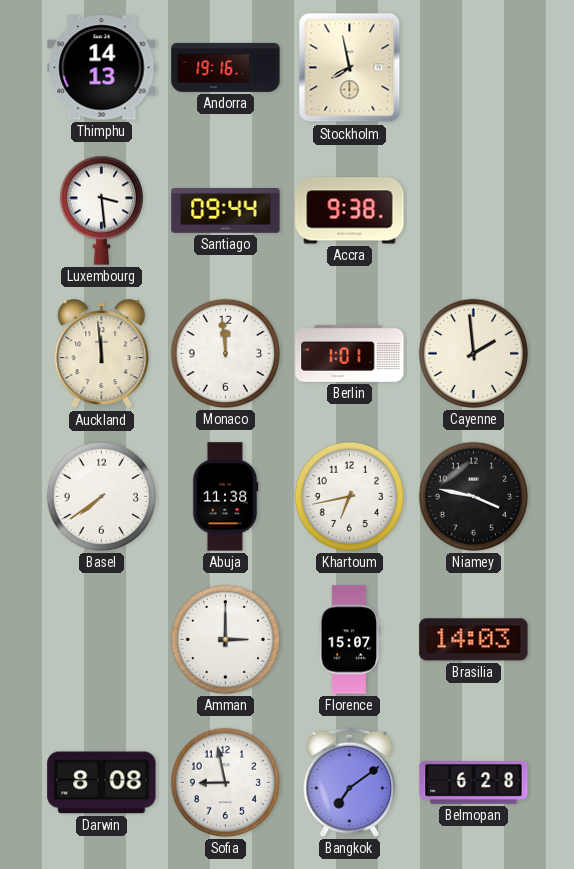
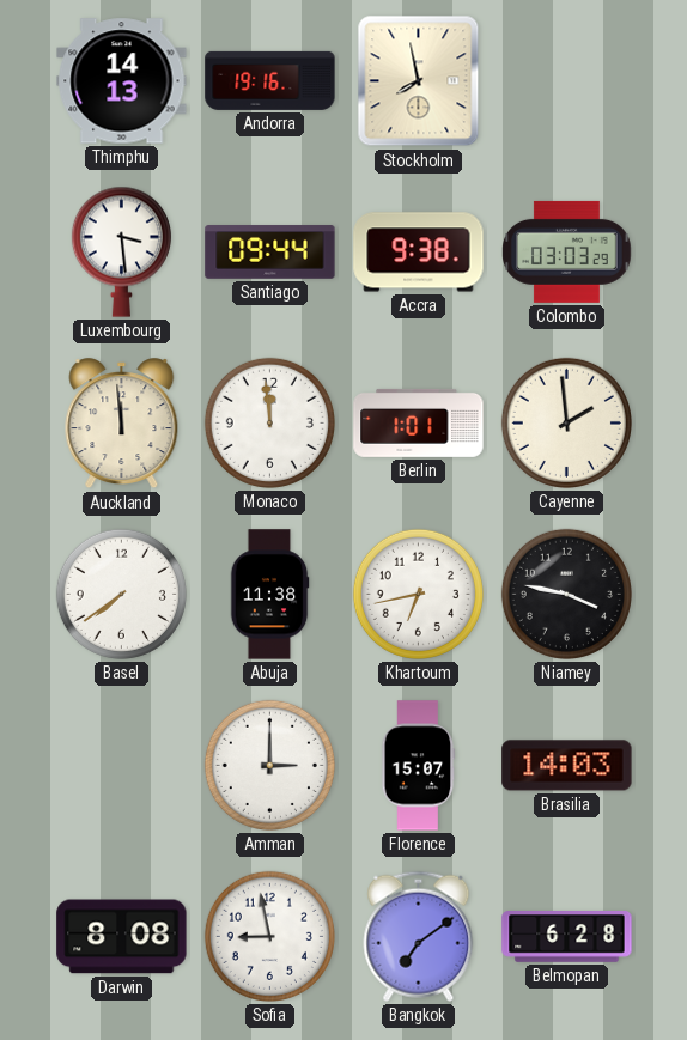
Colombo: none -> 03:03
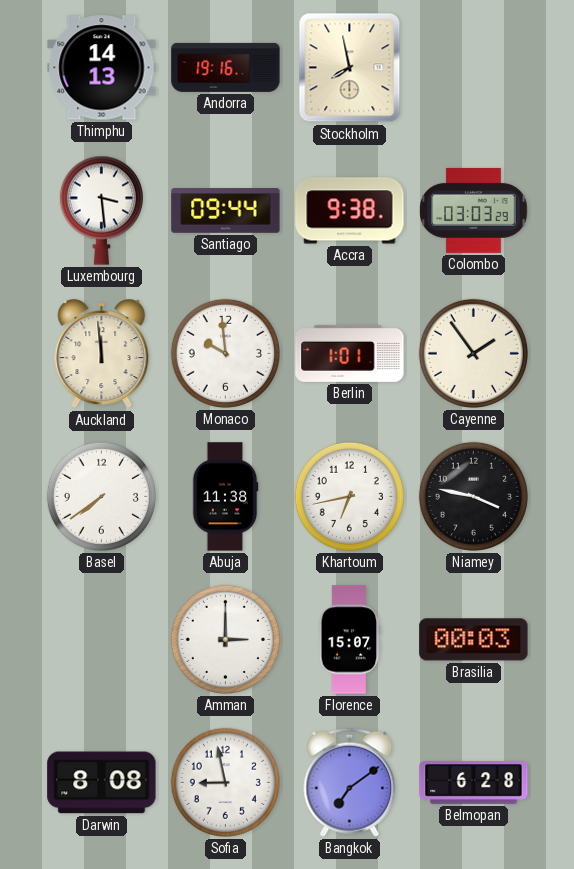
Monaco: 11:59 -> 9:59
Cayenne: 1:59 -> 1:54
Brasilia: 14:03 -> 00:03
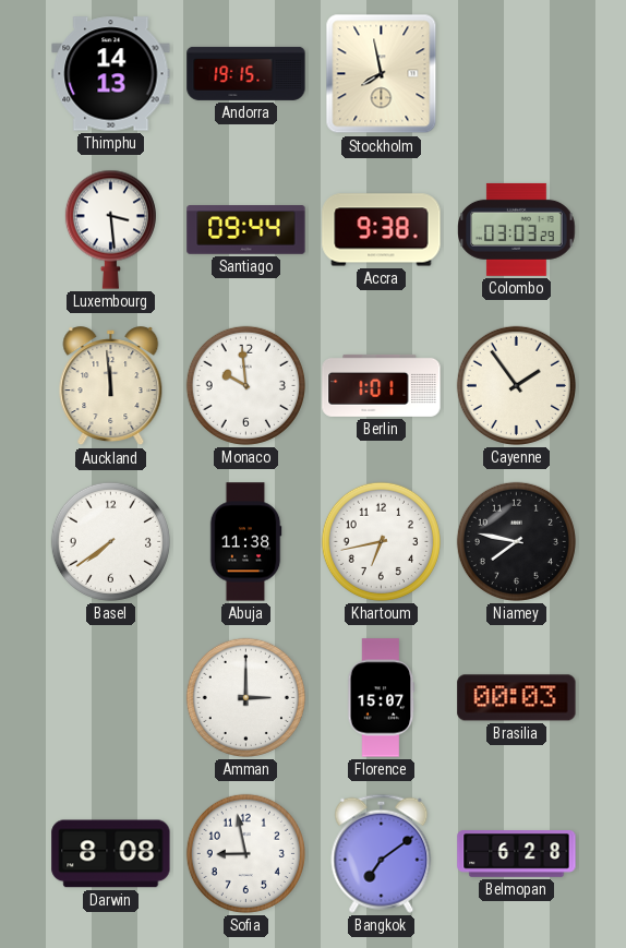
Andorra: 19:16 -> 19:15
Niamey: 3:47 -> 7:47
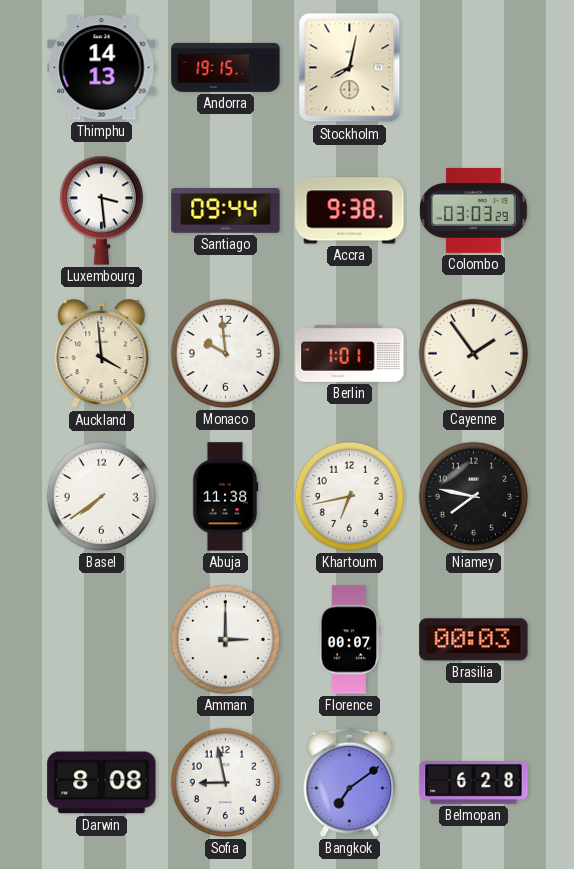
Stockholm: 7:58 -> 8:02
Auckland: 11:59 -> 3:59
Florence: 15:07 -> 00:07
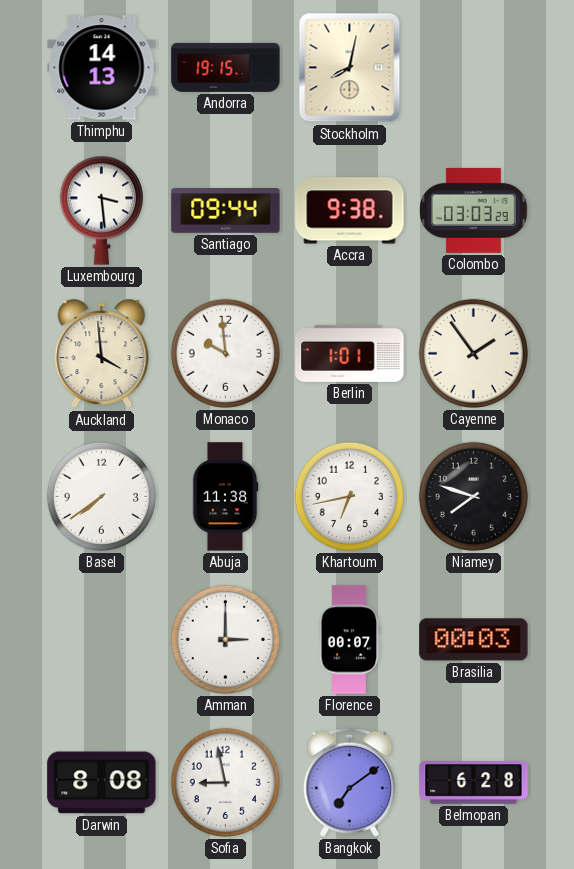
Niamey: 7:47 -> 7:48
